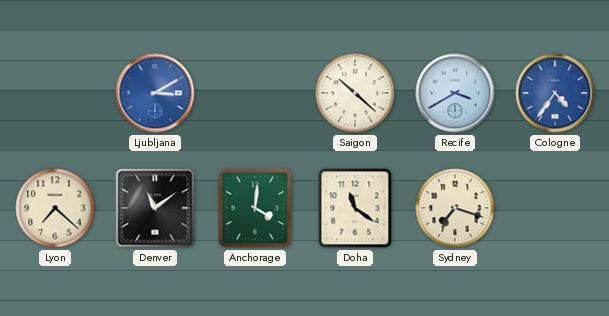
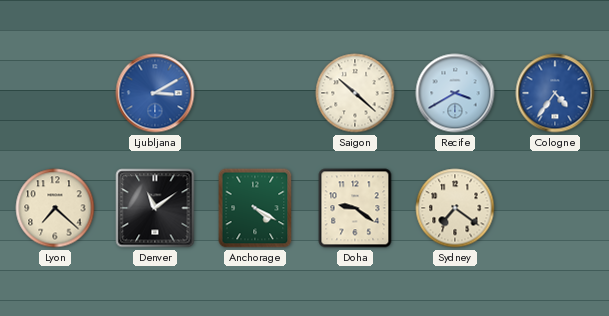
Anchorage: 4:01 -> 4:20
Doha: 11:21 -> 9:21
Sydney: 7:18 -> 7:21
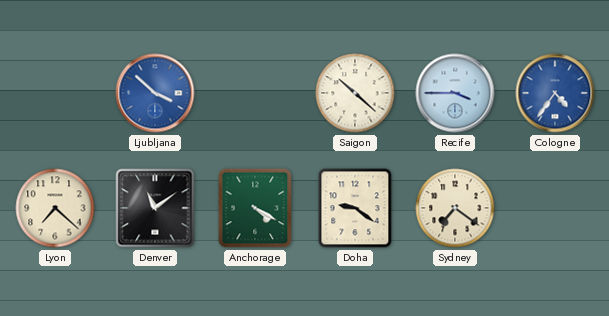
Ljubljana: 3:10 -> 3:52
Recife: 3:40 -> 3:45
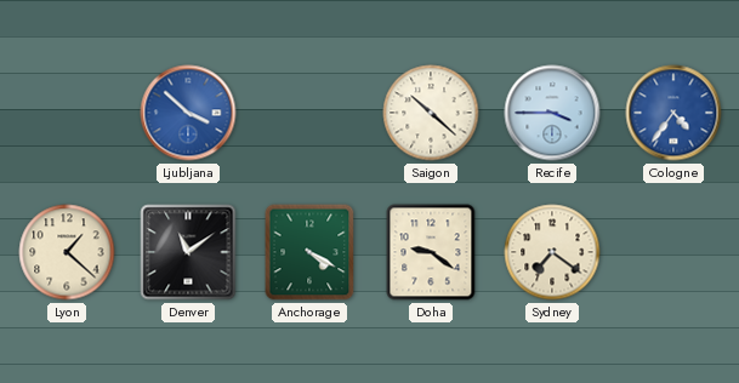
Lyon: 7:22 -> 1:22
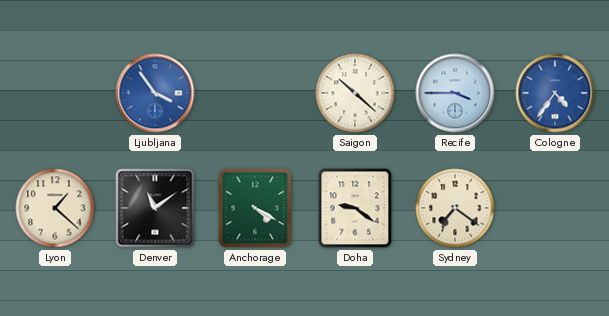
Ljubljana: 3:52 -> 3:54
